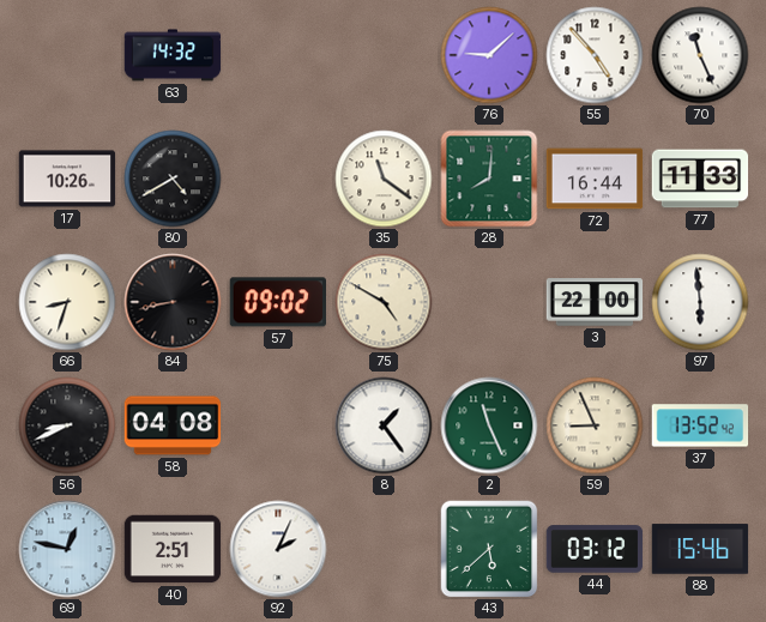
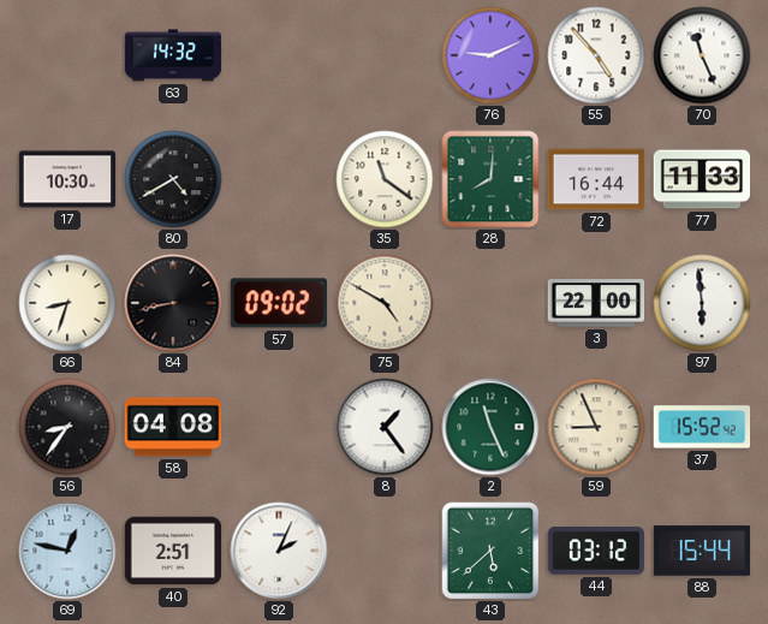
76: 9:08 -> 9:11
17: 10:26 -> 10:30
56: 8:41 -> 8:36
37: 13:52 -> 15:52
88: 15:46 -> 15:44
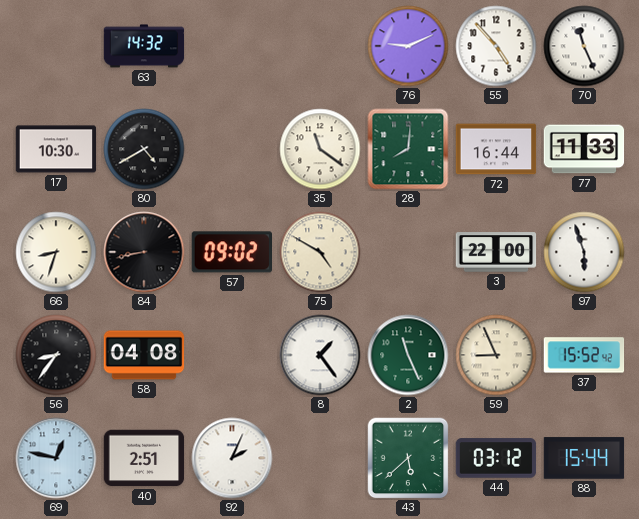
97: 5:59 -> 5:57
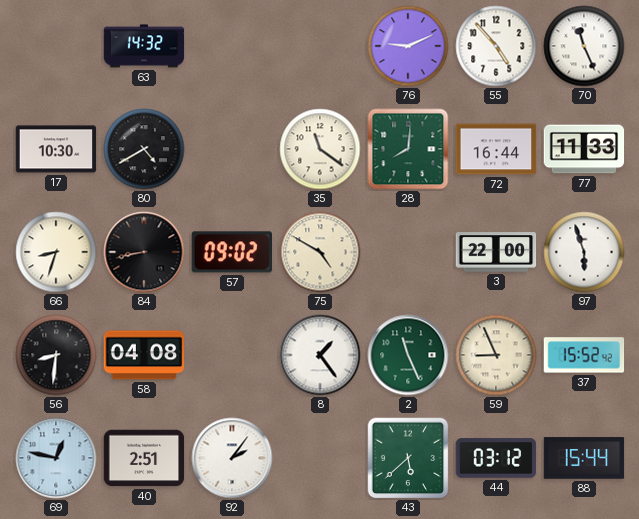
56: 8:36 -> 8:31
92: 2:04 -> 2:06
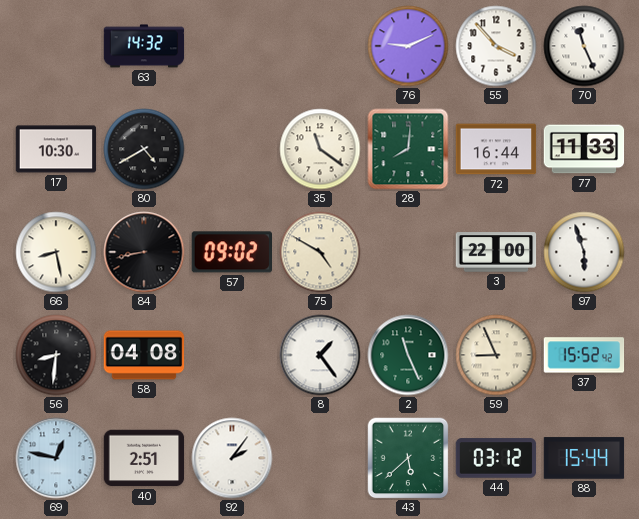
55: 4:53 -> 3:53
66: 8:33 -> 8:28
